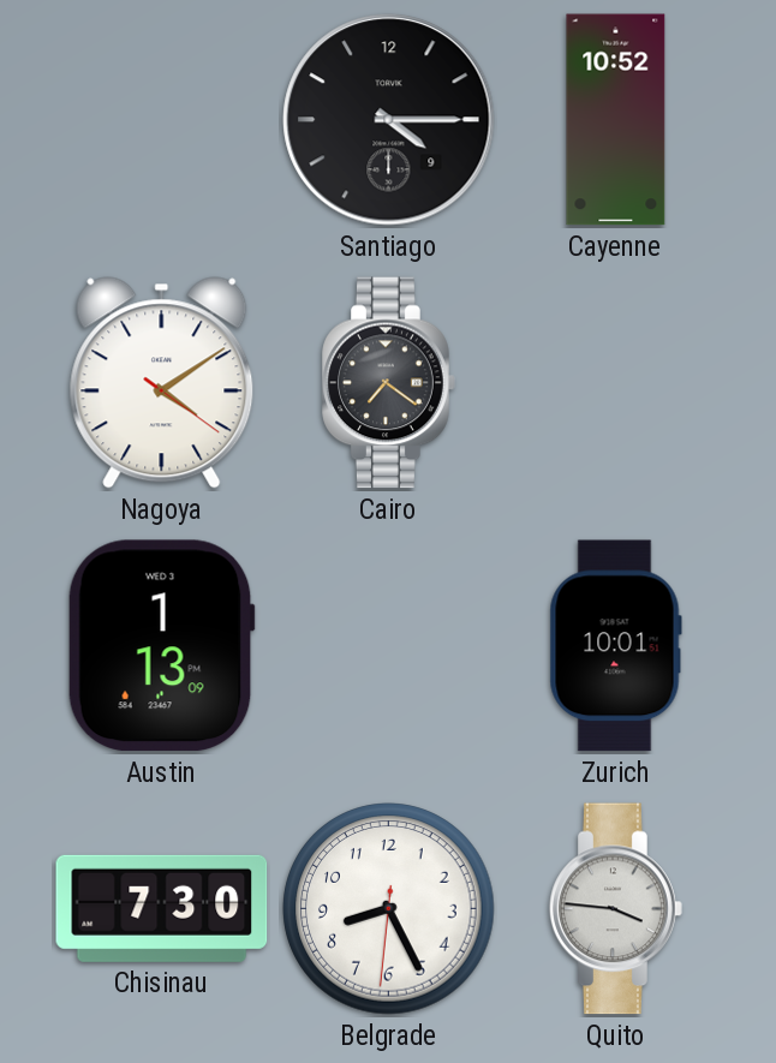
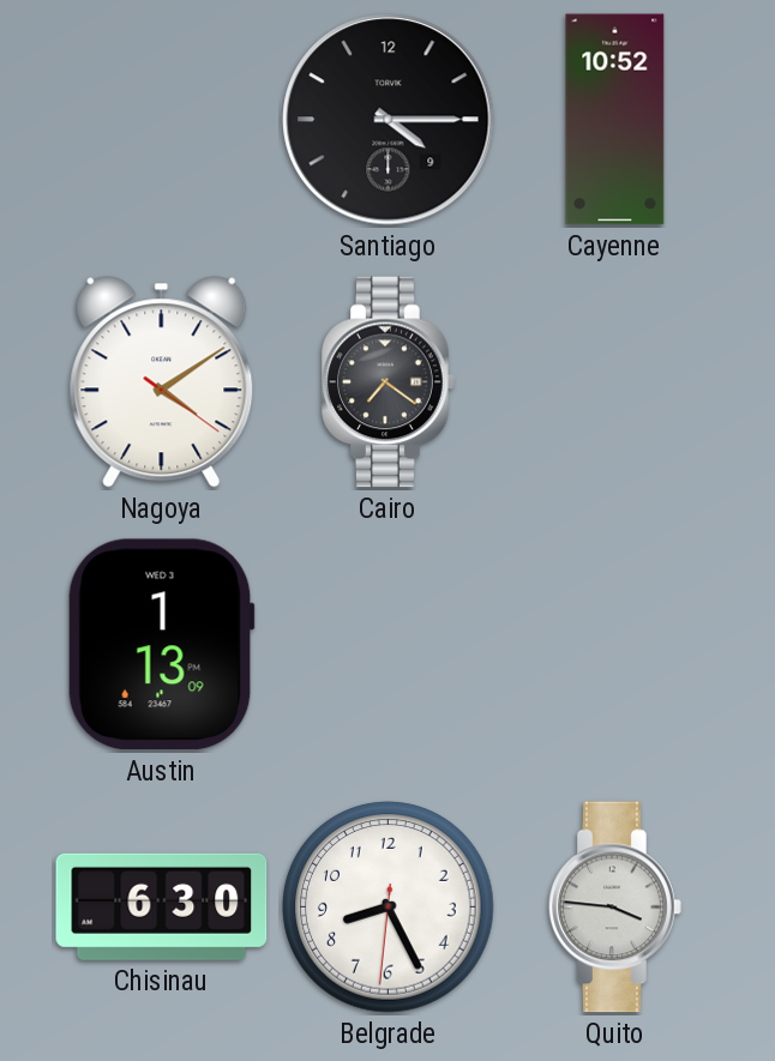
Zurich: 10:01 -> none
Chisinau: 7:30 -> 6:30
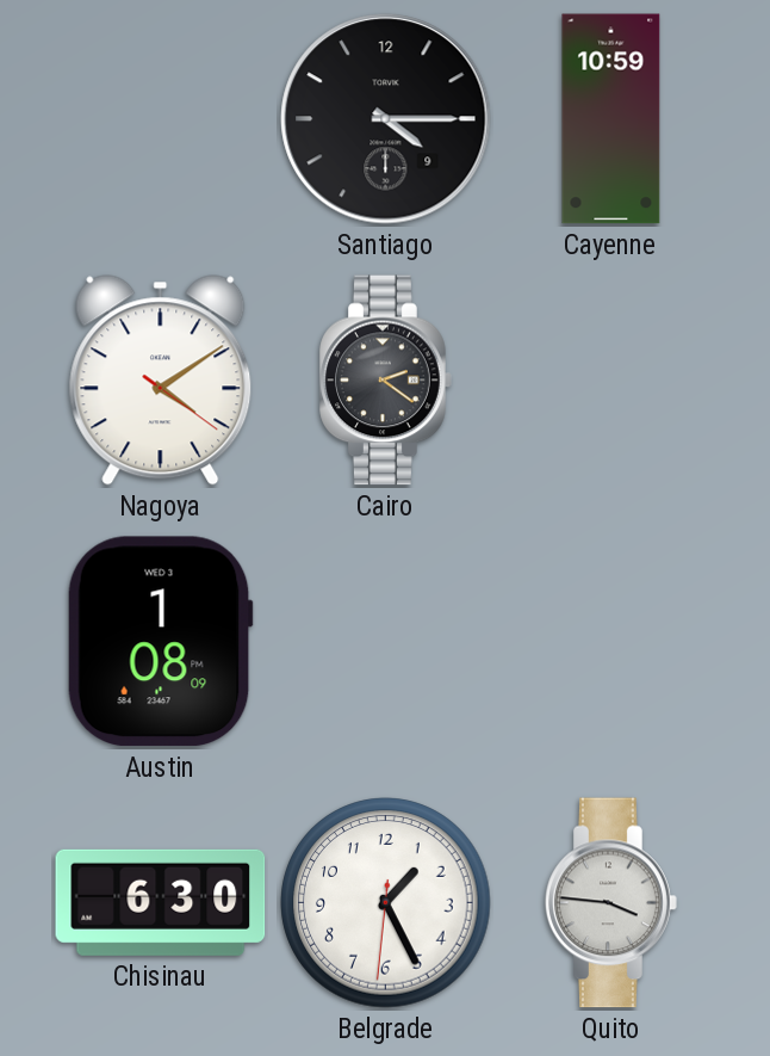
Cayenne: 10:52 -> 10:59
Cairo: 7:21 -> 2:21
Austin: 1:13 -> 1:08
Belgrade: 8:25 -> 1:25
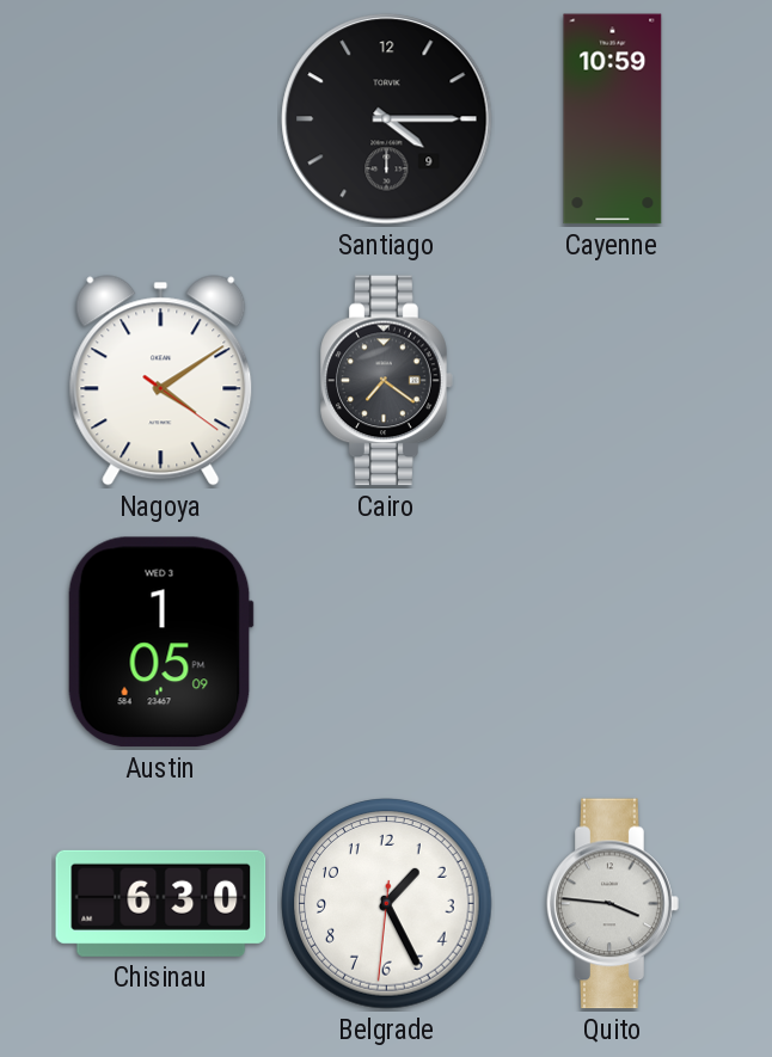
Cairo: 2:21 -> 7:21
Austin: 1:08 -> 1:05
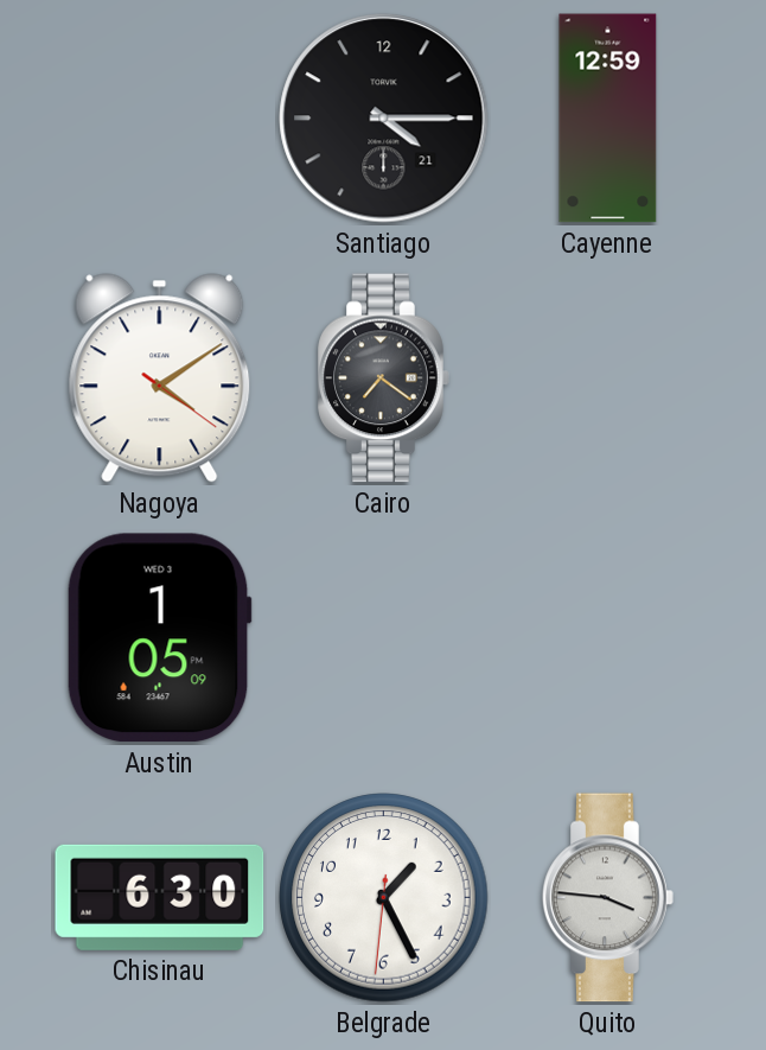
Santiago date: 9 -> 21
Cayenne: 10:59 -> 12:59
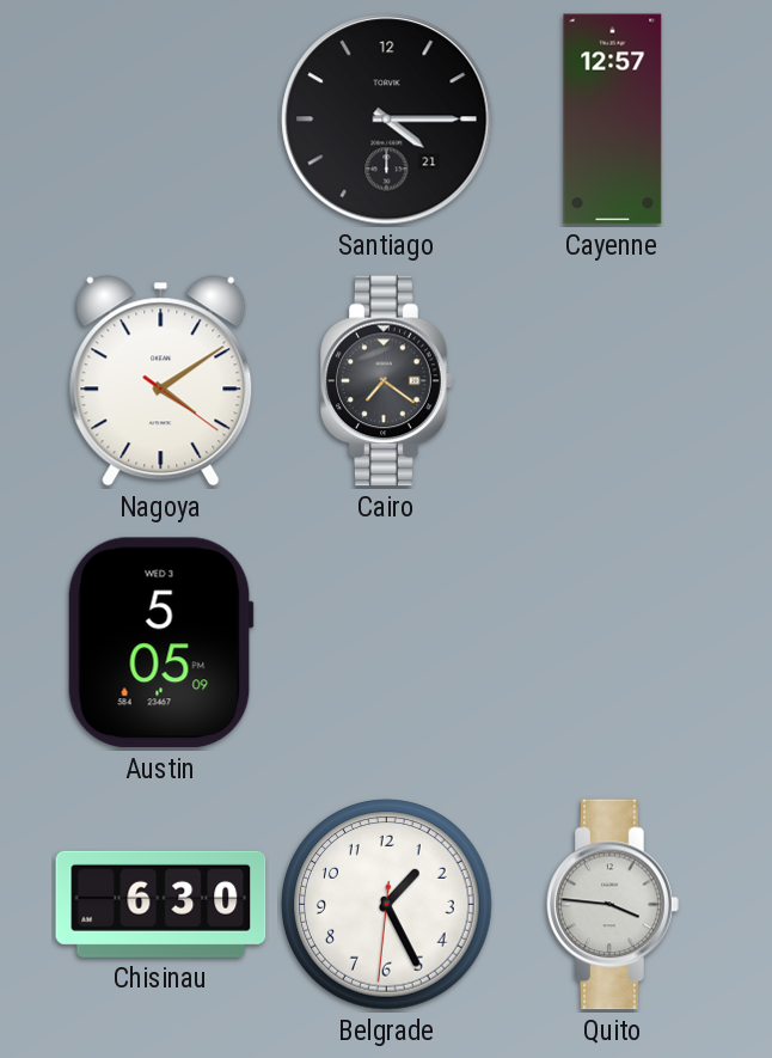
Cayenne: 12:59 -> 12:57
Austin: 1:05 -> 5:05
